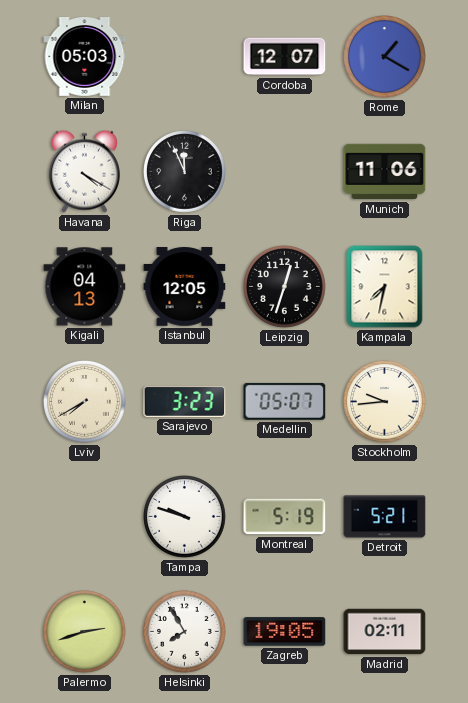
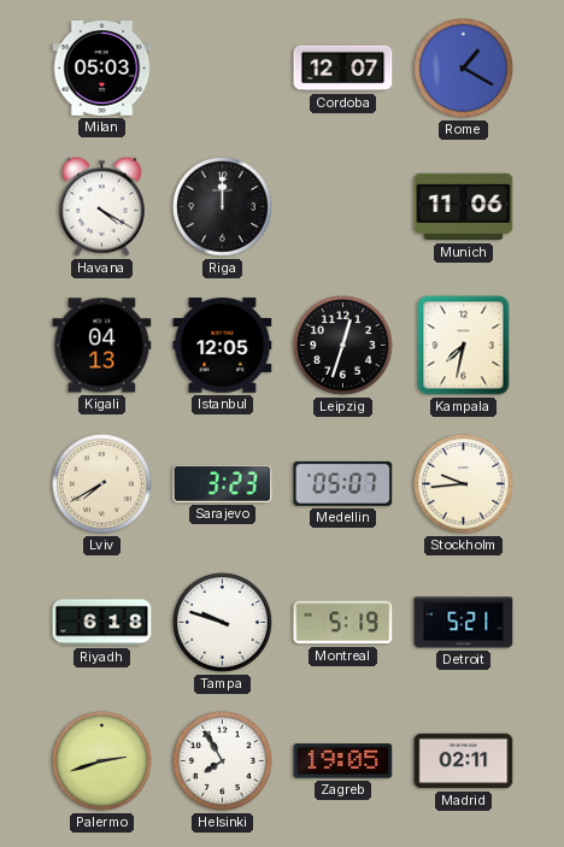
Riga: 11:56 -> 12:00
Riyadh: none -> 6:18
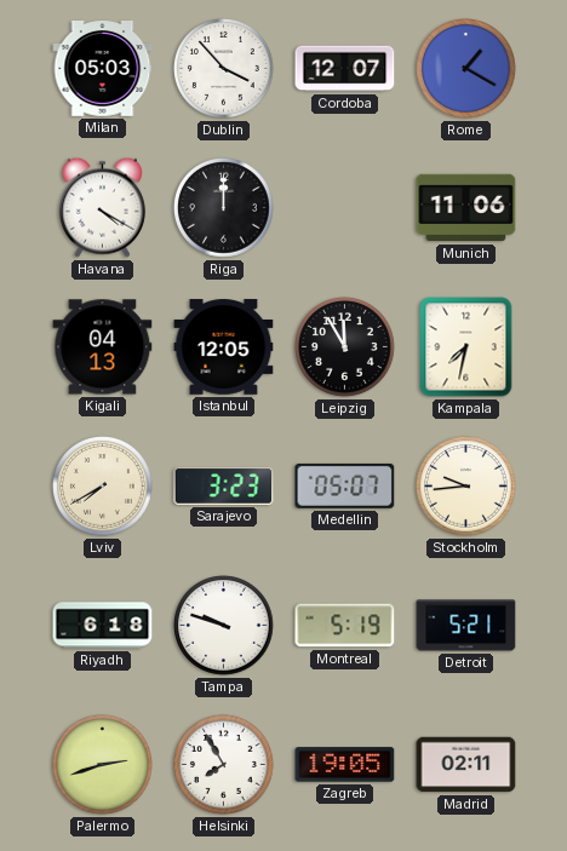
Dublin: none -> 3:53
Leipzig: 12:33 -> 11:55
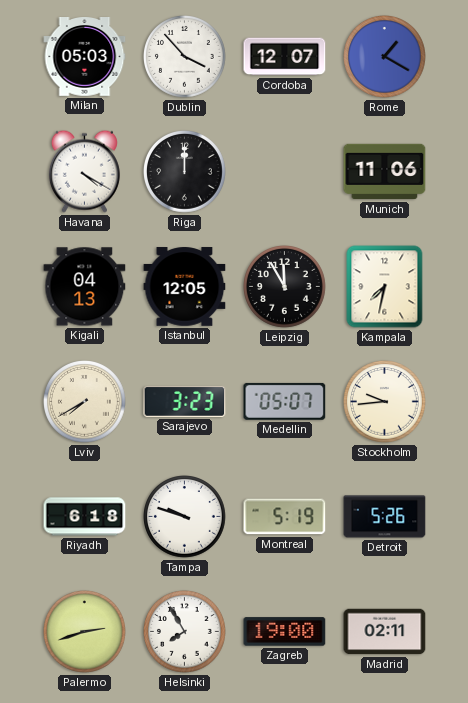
Detroit: 5:21 -> 5:26
Zagreb: 19:05 -> 19:00
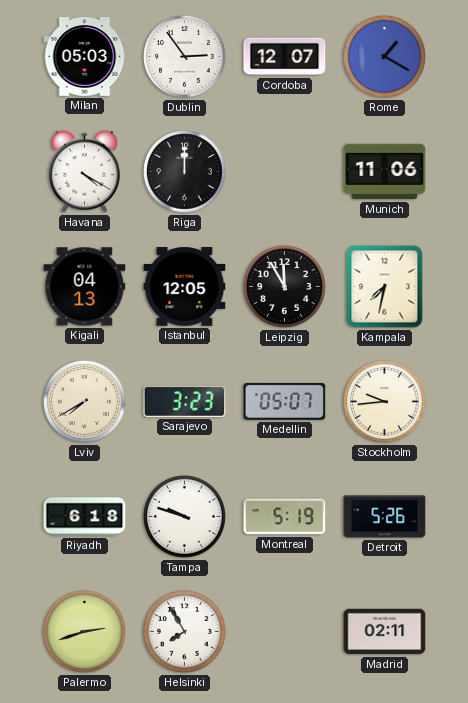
Dublin: 3:53 -> 2:54
Zagreb: 19:00 -> none
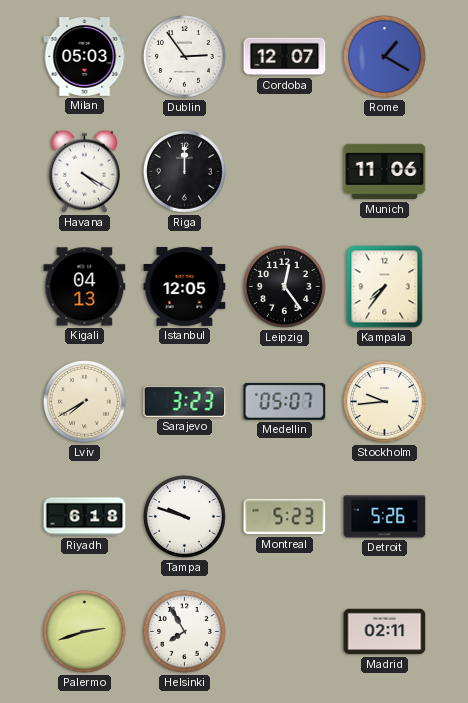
Leipzig: 11:55 -> 12:24
Kampala: 7:32 -> 7:36
Montreal: 5:19 -> 5:23
